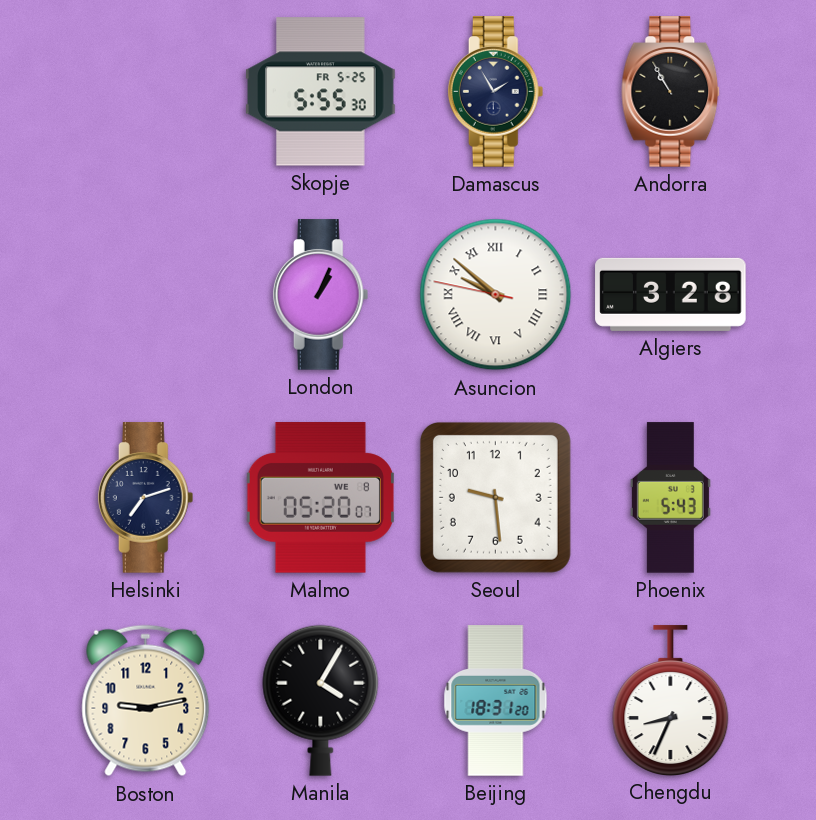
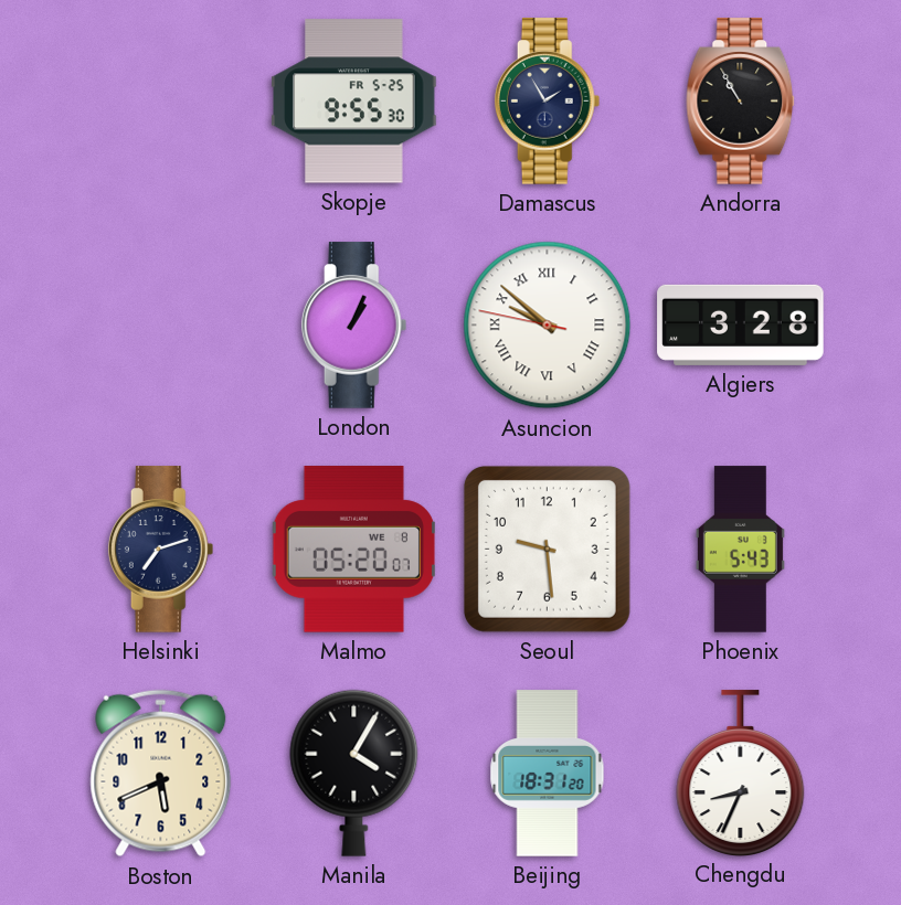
Skopje: 5:55 -> 9:55
Boston: 9:13 -> 5:41
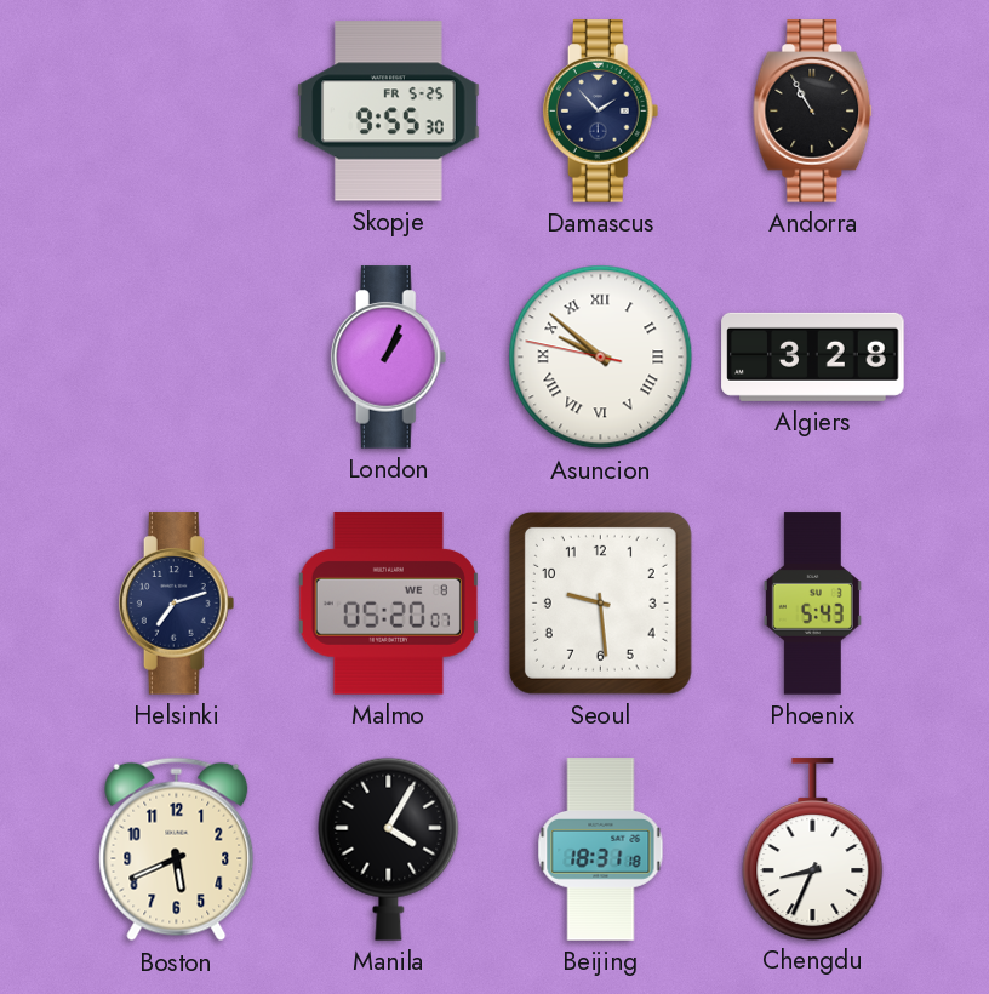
Damascus: 1:55 -> 1:53
Beijing: 18:31:20 -> 18:31:18
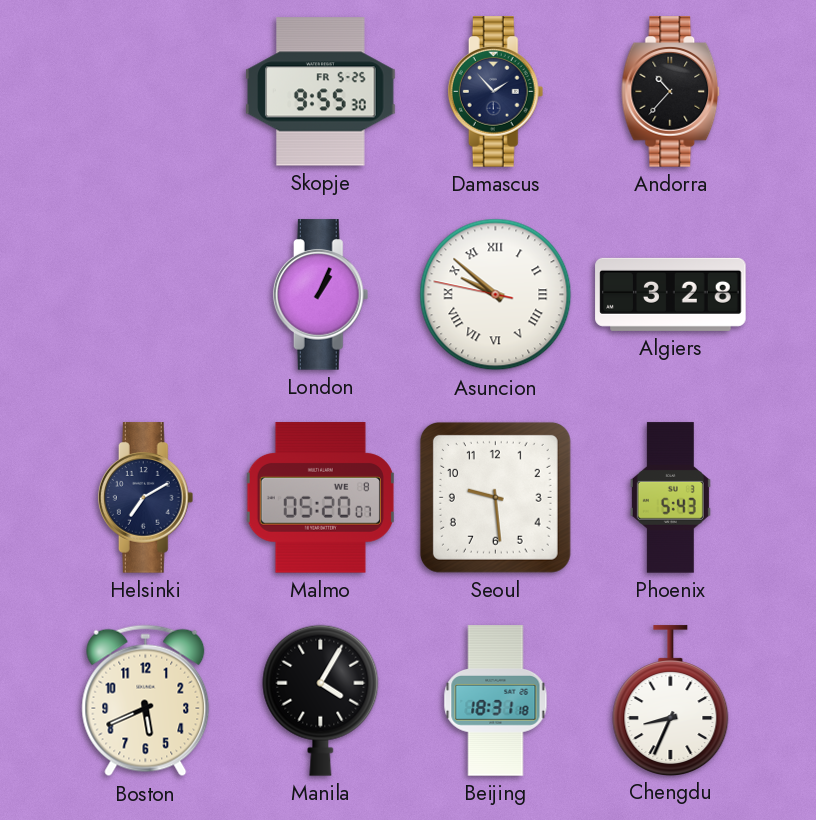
Andorra: 10:55 -> 10:37
Helsinki: 7:12 -> 7:10
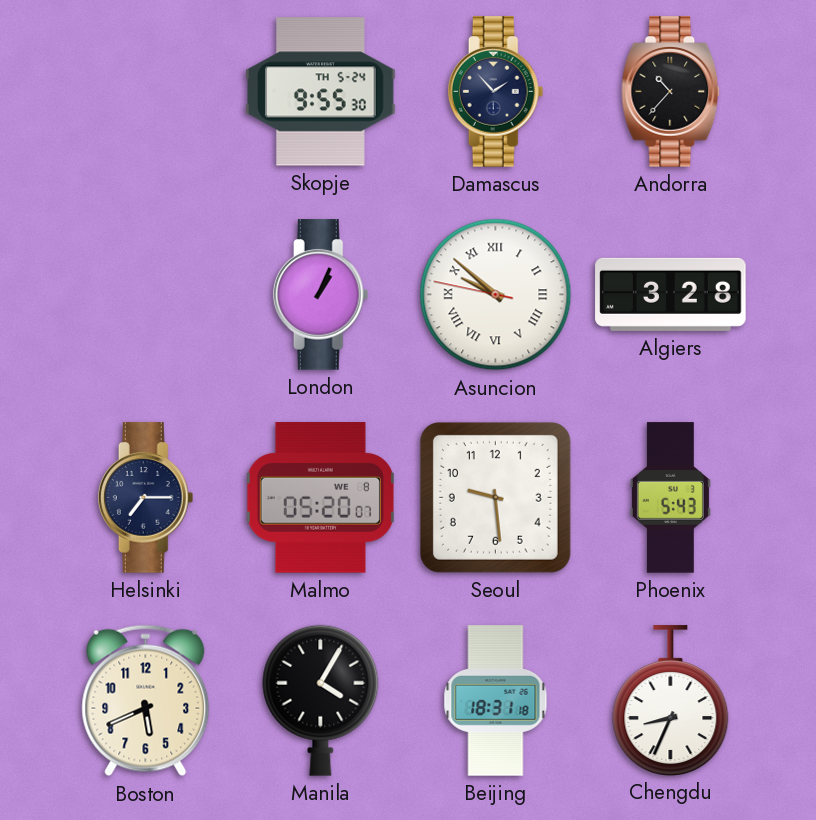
Skopje date: FR 5-25 -> TH 5-24
Helsinki: 7:10 -> 7:15
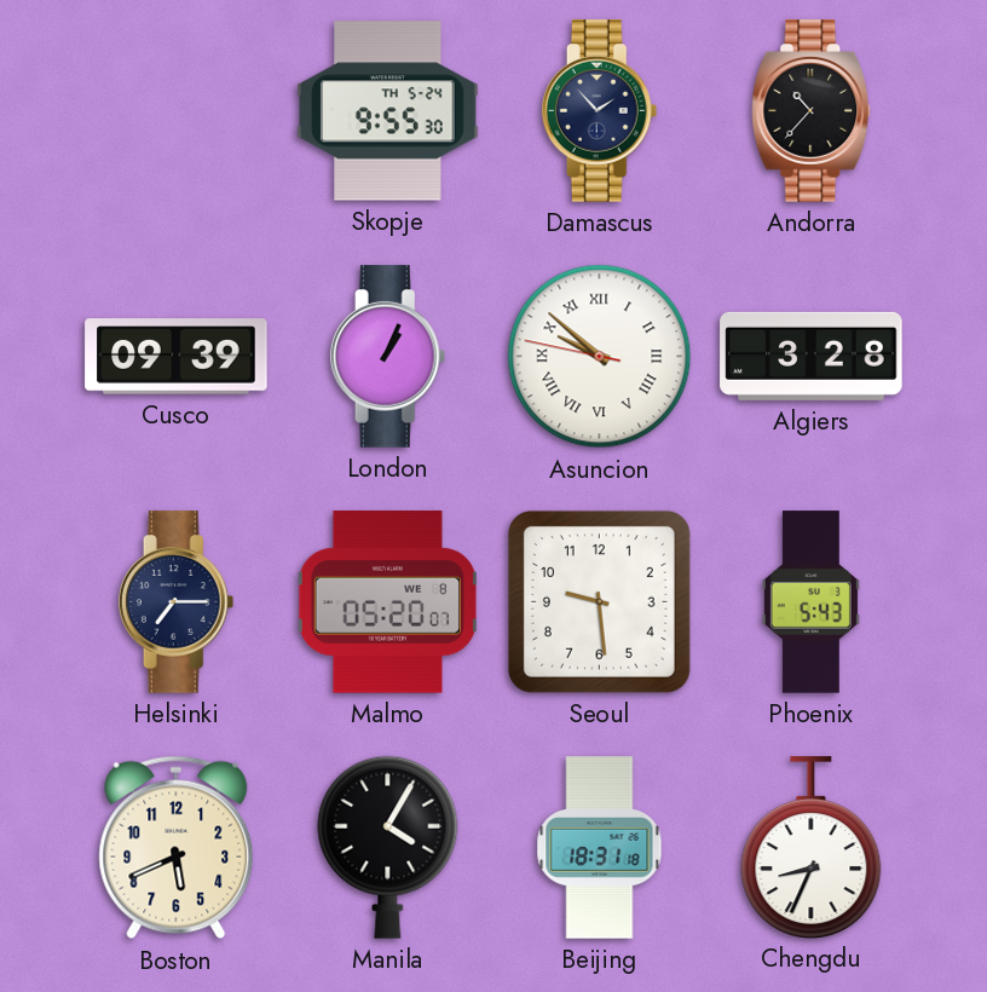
Cusco: none -> 09:39
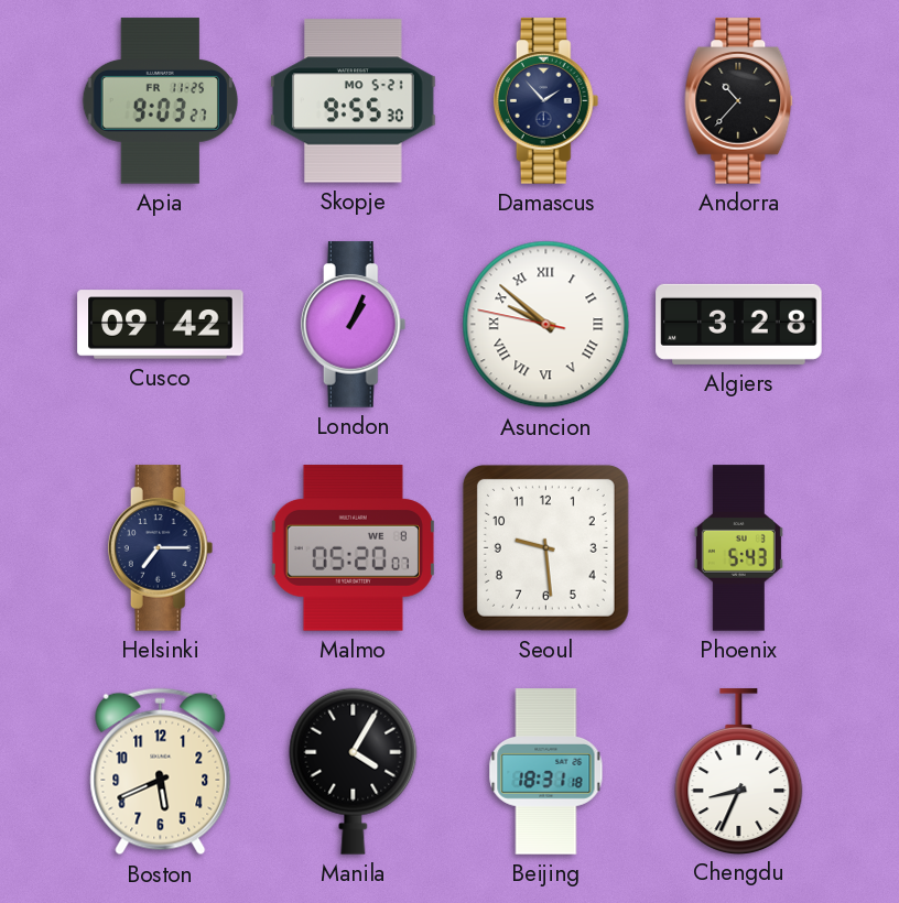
Apia: none -> 9:03
Skopje date: TH 5-24 -> MO 5-21
Cusco: 09:39 -> 09:42
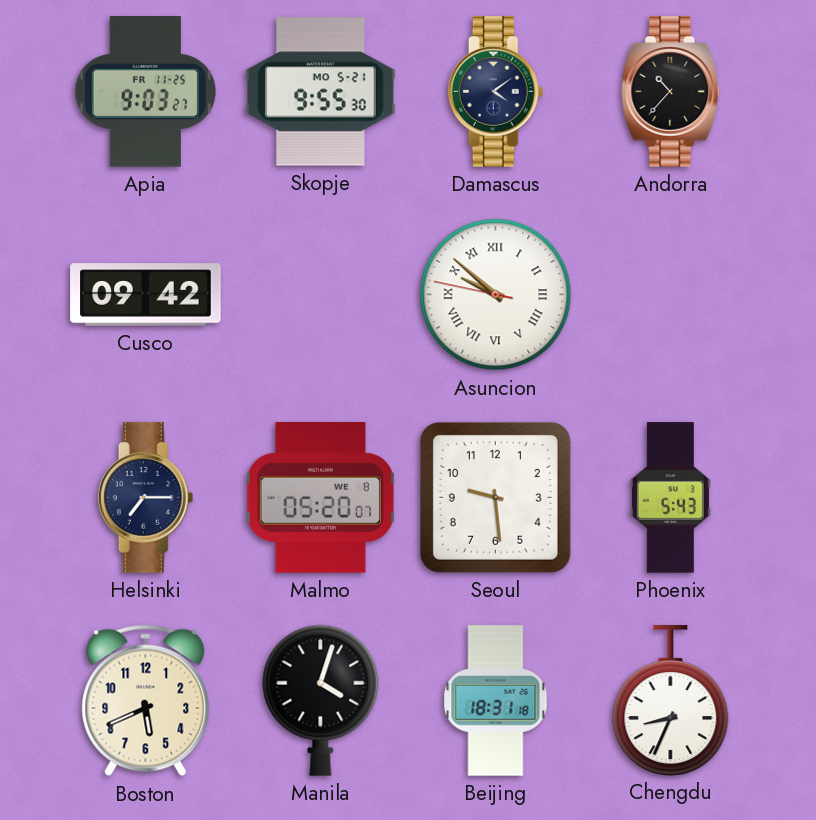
Damascus: 1:53 -> 4:09
London: 1:04 -> none
Algiers: 3:28 -> none
Manila: 4:05 -> 4:03
